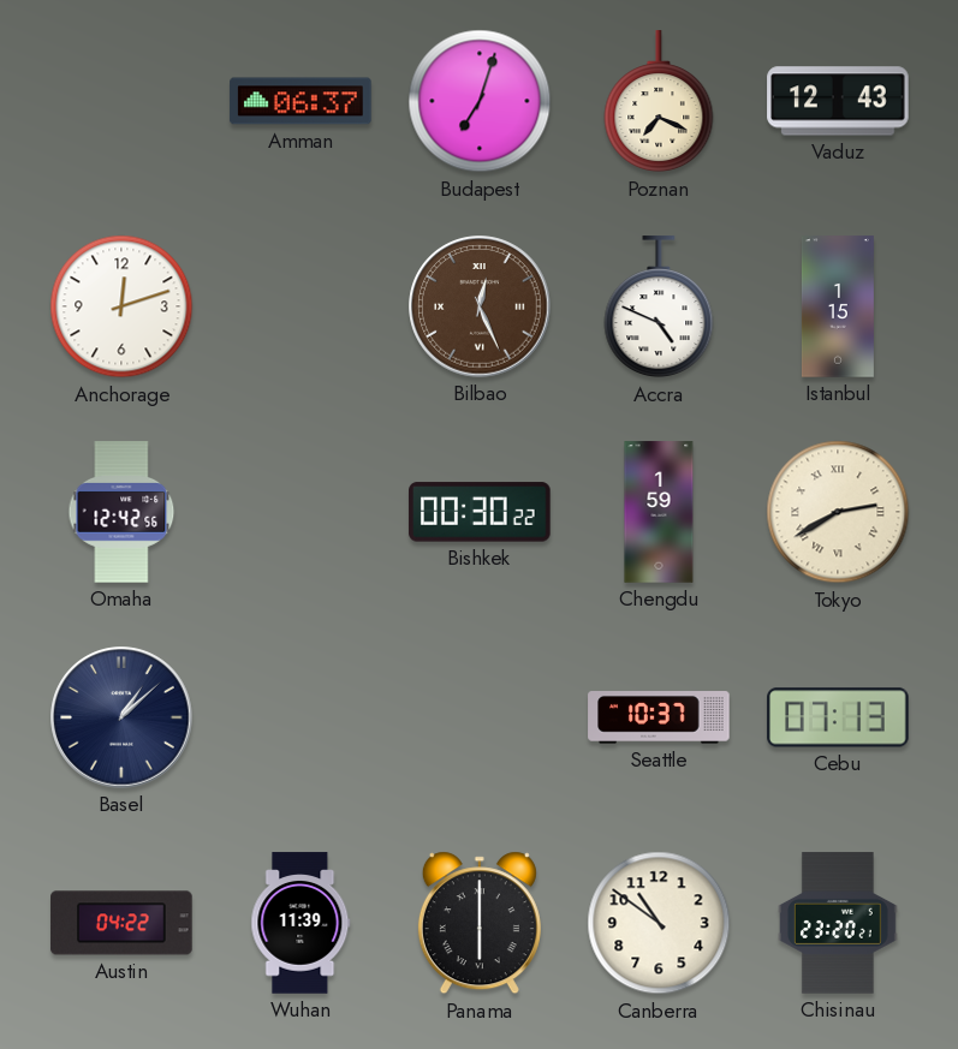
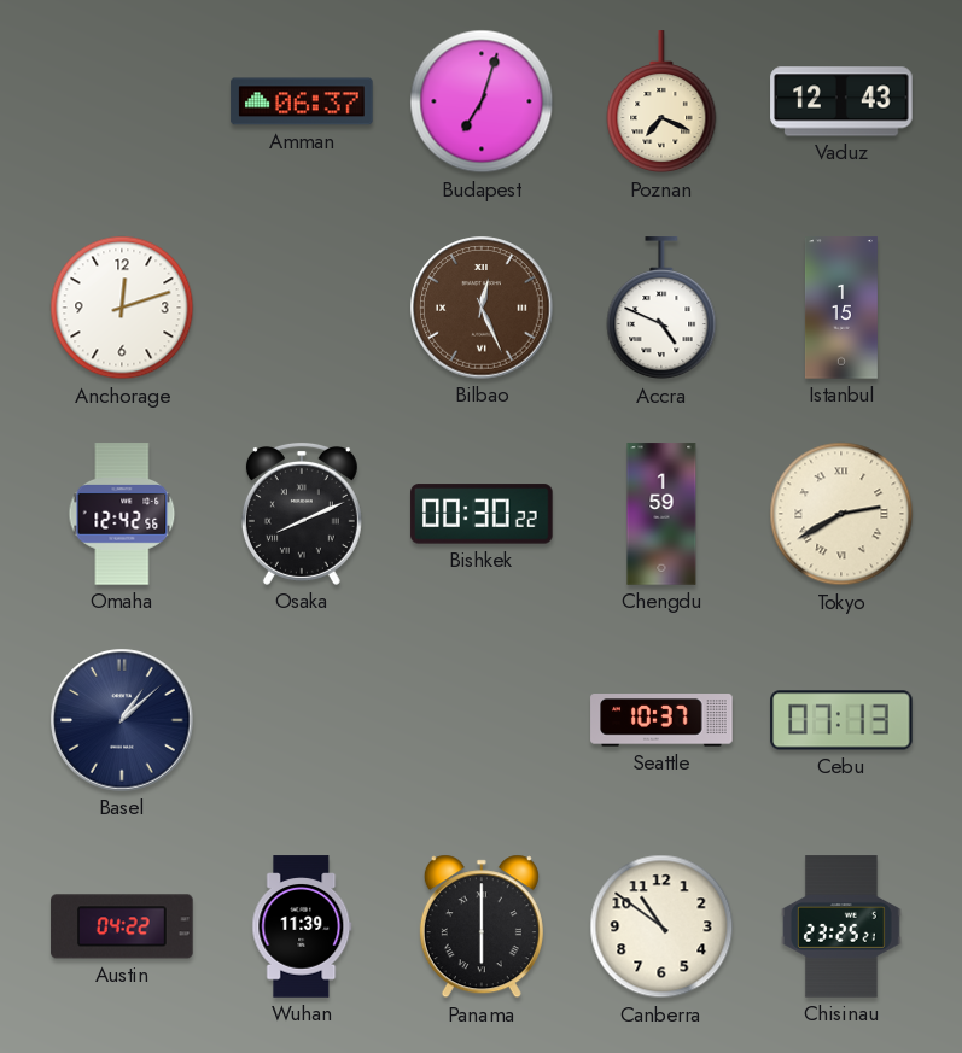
Osaka: none -> 8:11
Chisinau: 23:20 -> 23:25
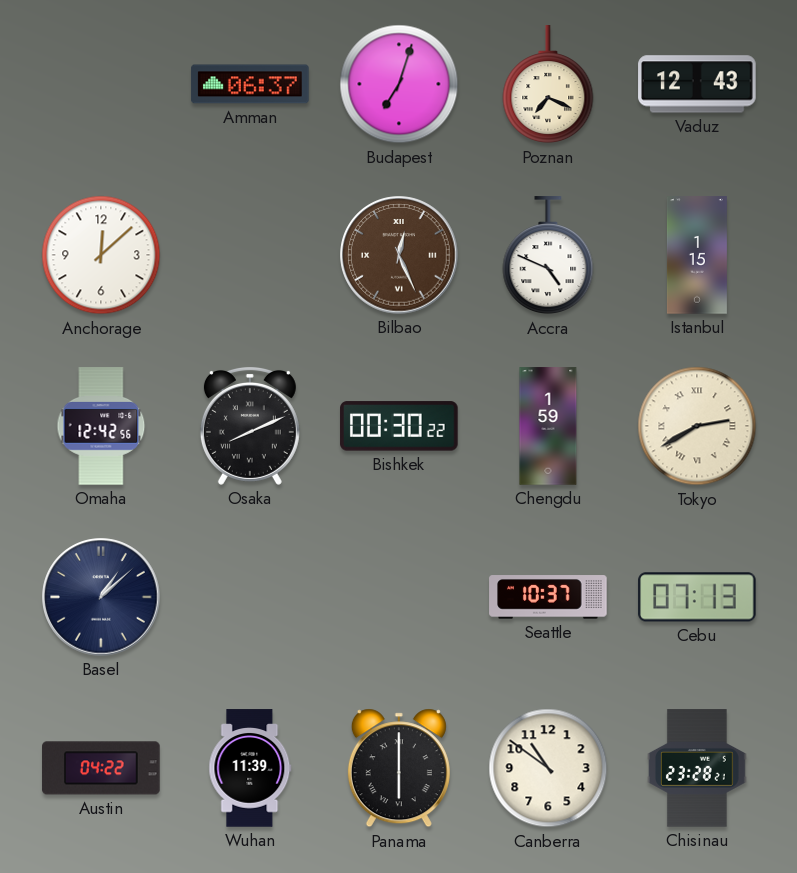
Anchorage: 12:12 -> 12:08
Chisinau: 23:25 -> 23:28
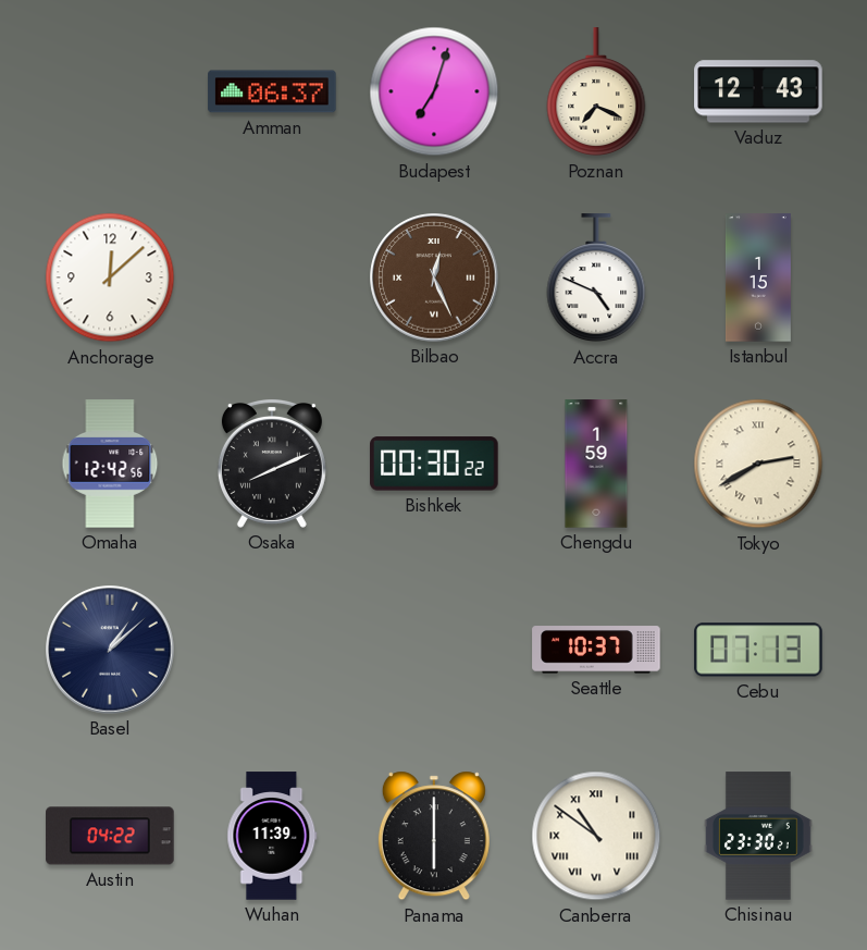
Canberra numerals: Arabic -> Roman
Chisinau: 23:28 -> 23:30
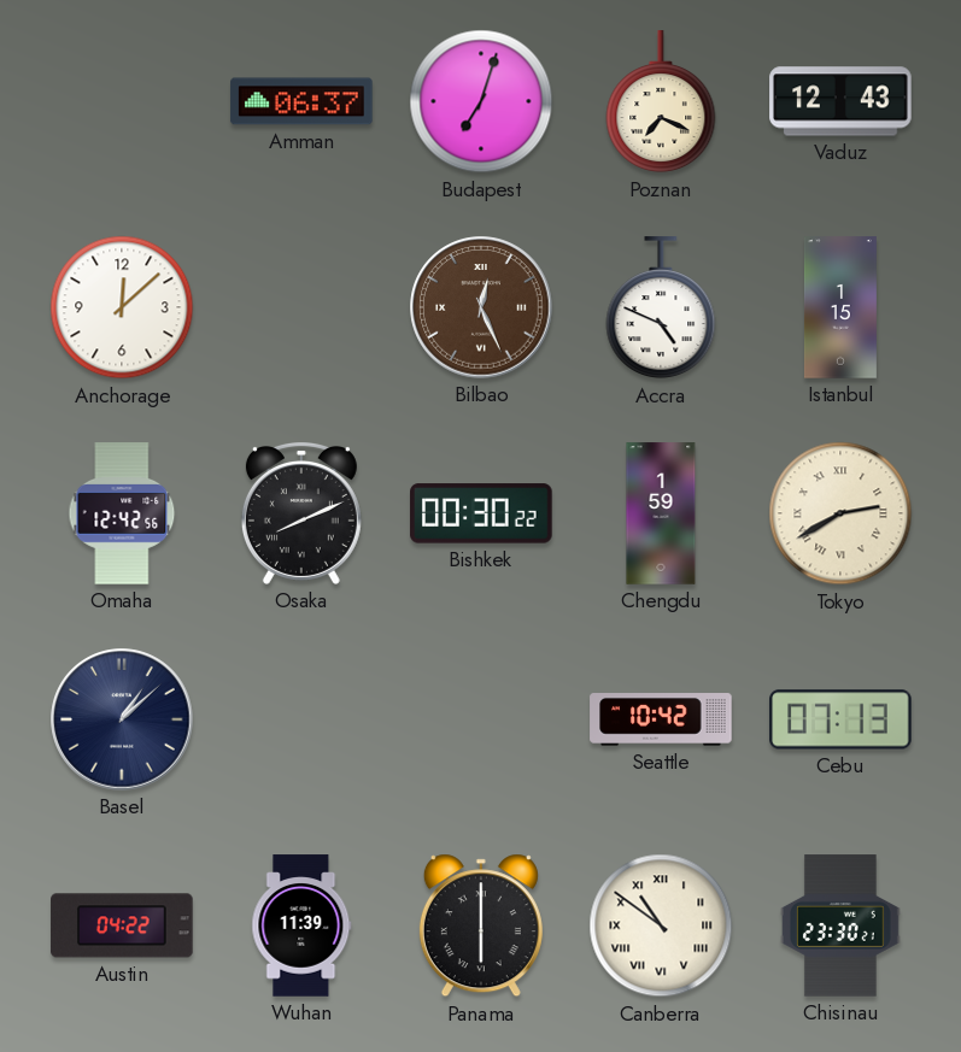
Seattle: 10:37 -> 10:42
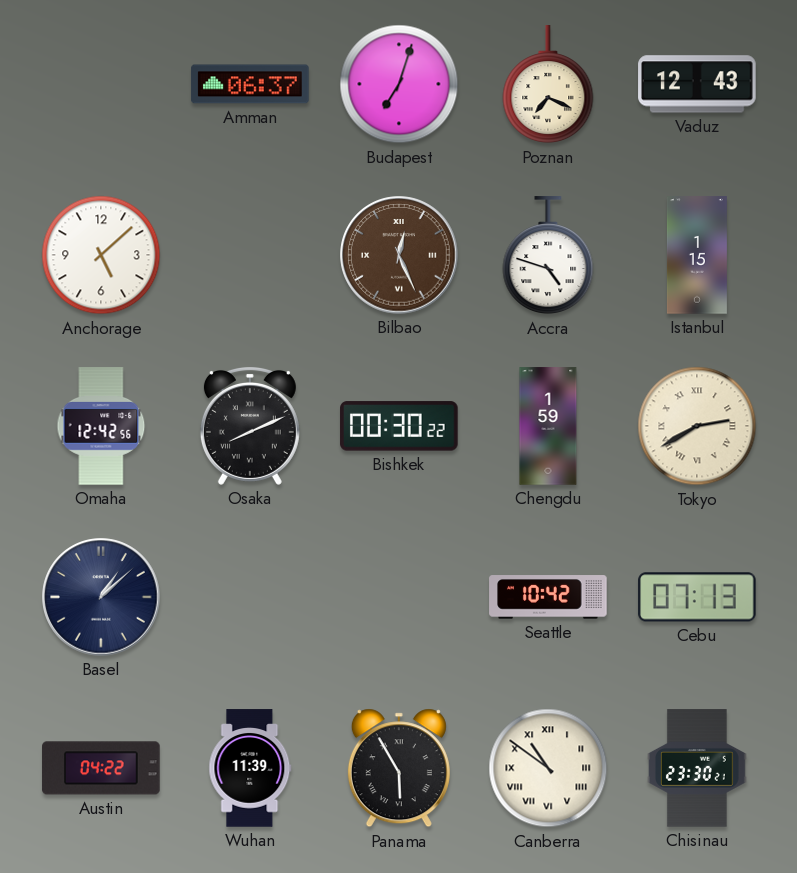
Anchorage: 12:08 -> 5:08
Accra: 4:49 -> 4:48
Panama: 6:00 -> 5:55
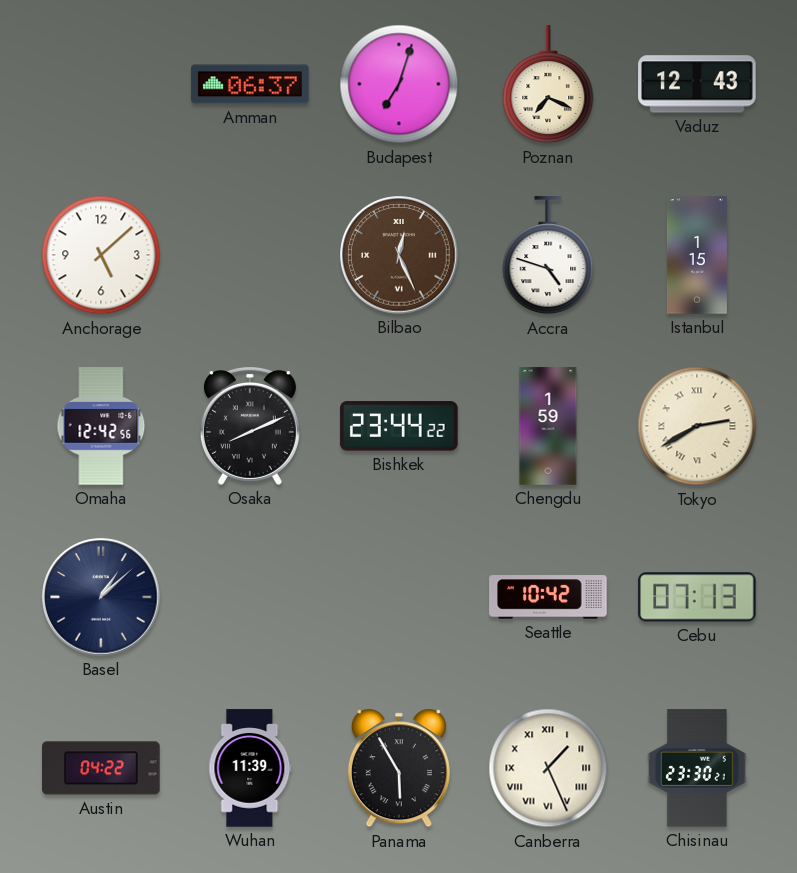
Bishkek: 00:30 -> 23:44
Canberra: 10:51 -> 1:26
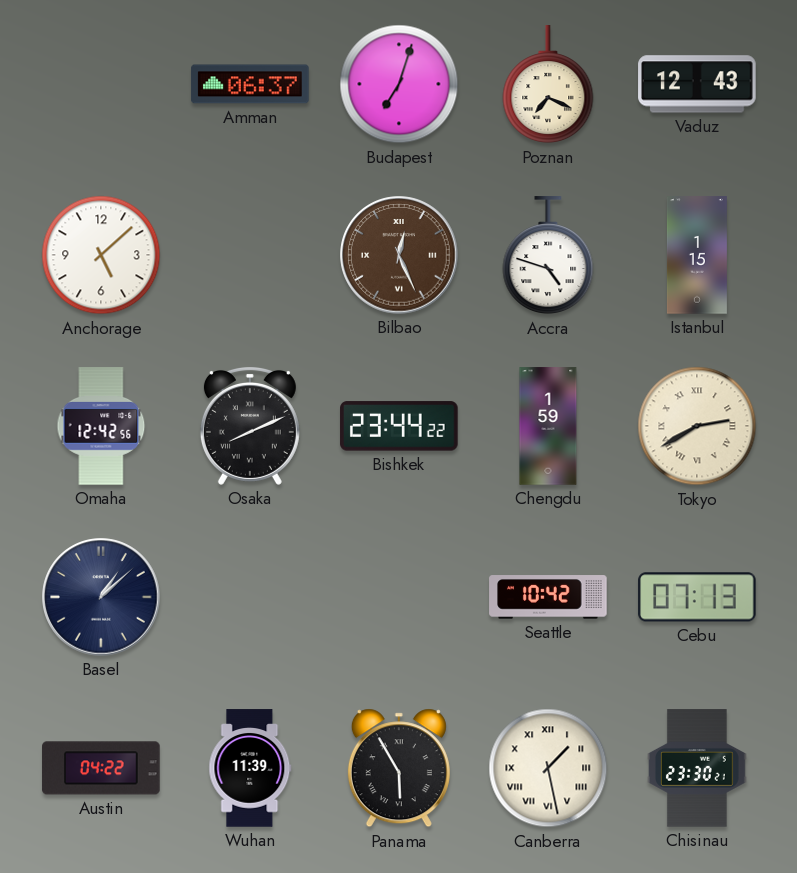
Canberra: 1:26 -> 1:28
